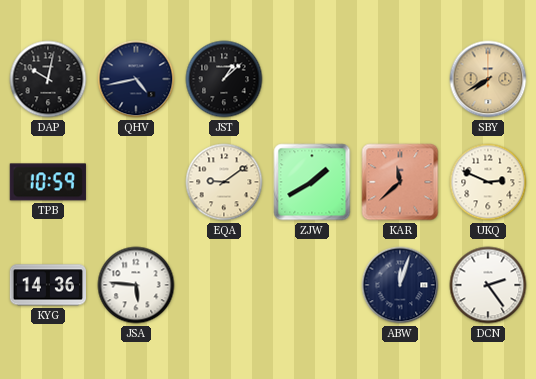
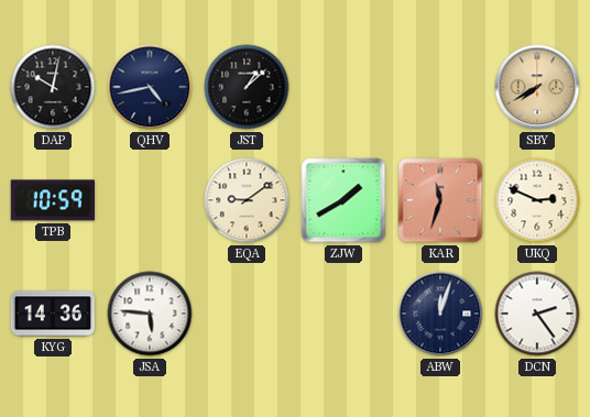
KAR: 11:38 -> 11:33
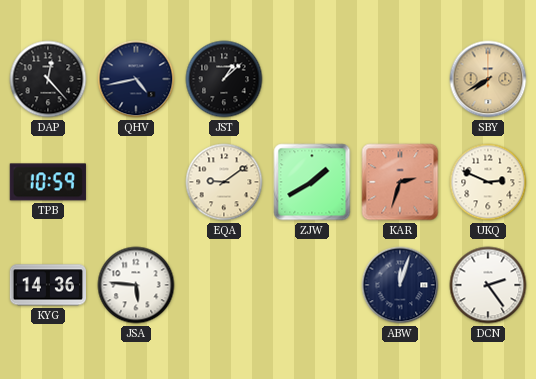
DAP: 10:02 -> 12:23
KAR: 11:33 -> 2:33
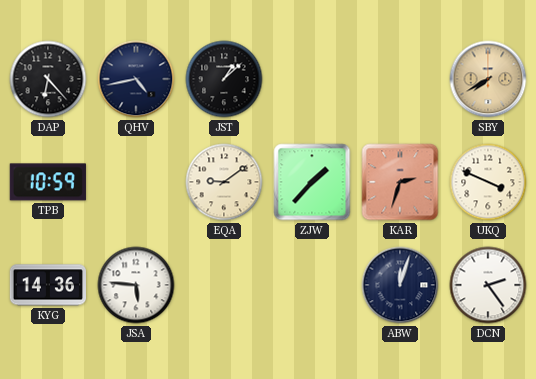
DAP: 12:23 -> 6:23
ZJW: 1:40 -> 1:37
UKQ: 2:49 -> 3:49
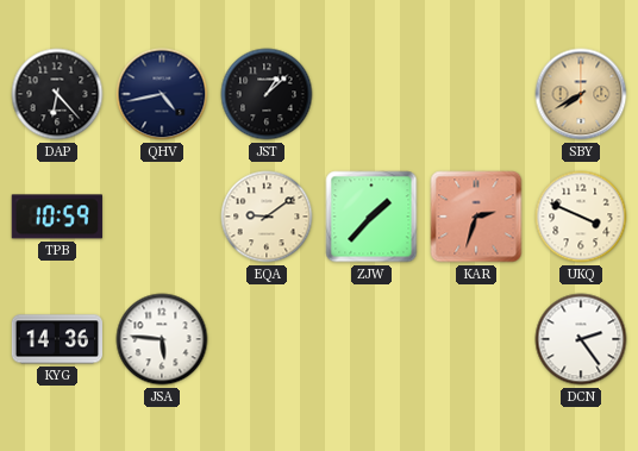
ABW: 12:03 -> none
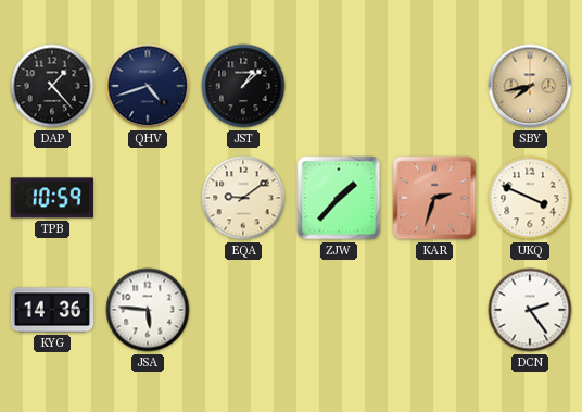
DAP: 6:23 -> 1:23
QHV: 4:43 -> 4:42
SBY: 7:40 -> 7:43
